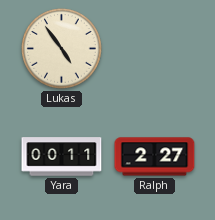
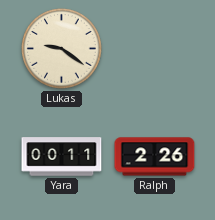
Lukas: 4:54 -> 9:21
Ralph: 2:27 -> 2:26
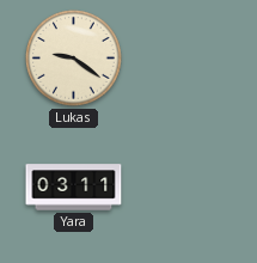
Yara: 00:11 -> 03:11
Ralph: 2:26 -> none
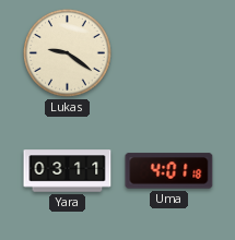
Uma: none -> 4:01
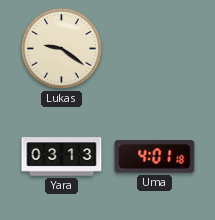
Yara: 03:11 -> 03:13
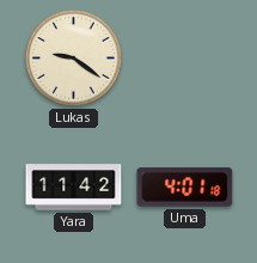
Yara: 03:13 -> 11:42
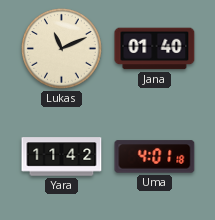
Lukas: 9:21 -> 11:11
Jana: none -> 01:40
